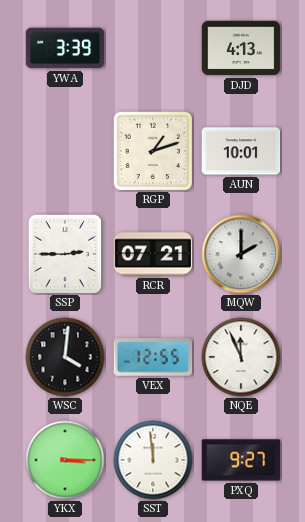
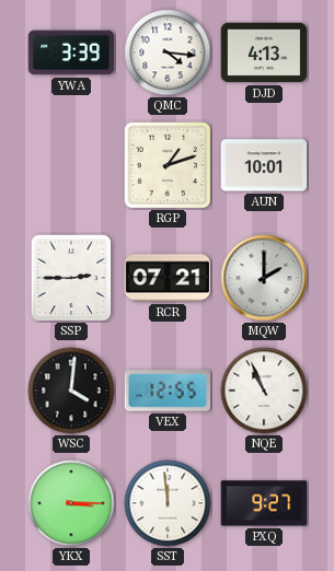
QMC: none -> 4:16
NQE: 11:56 -> 10:56
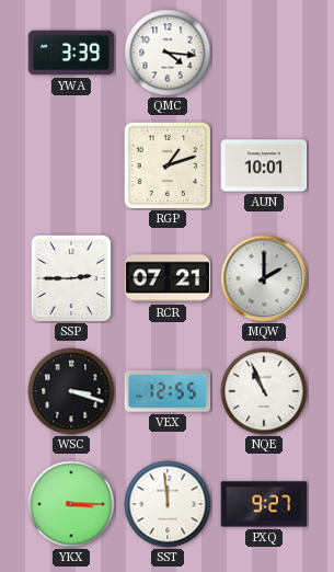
DJD: 4:13 -> none
WSC: 4:01 -> 3:18
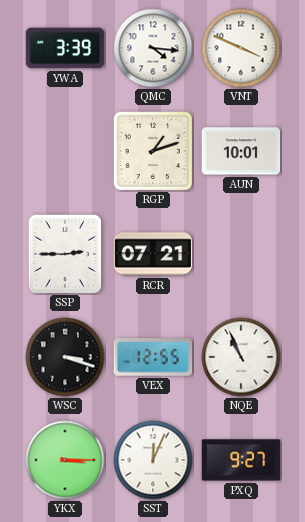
VNT: none -> 3:49
MQW: 2:00 -> none
SST: 11:59 -> 12:04
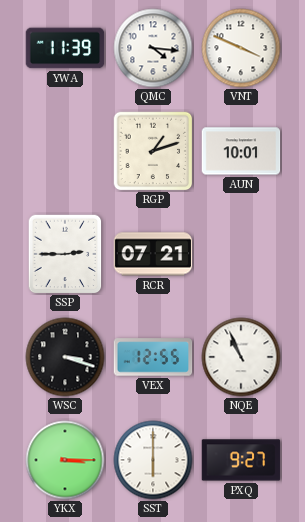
YWA: 3:39 -> 11:39
SST: 12:04 -> 6:00
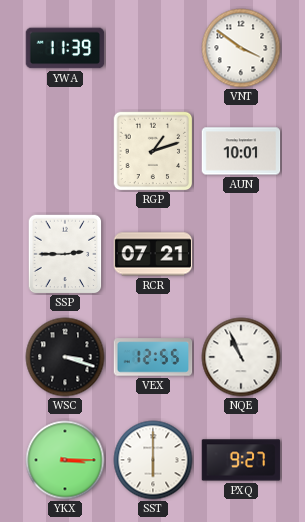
QMC: 4:16 -> none
VNT: 3:49 -> 3:51
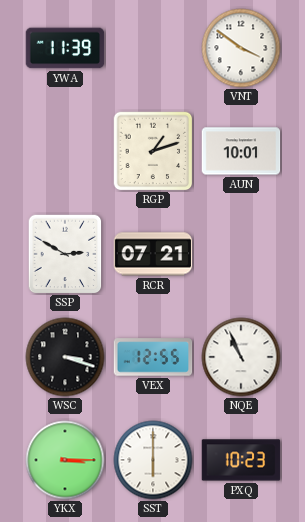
SSP: 2:45 -> 2:50
PXQ: 9:27 -> 10:23
